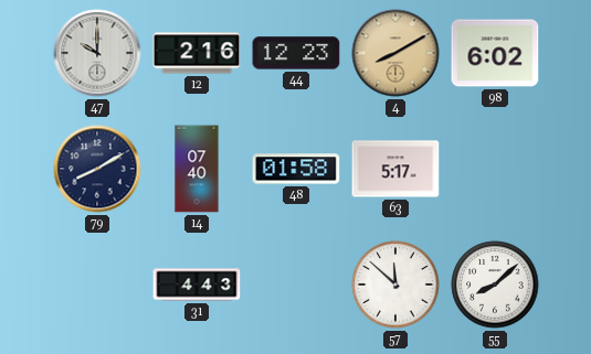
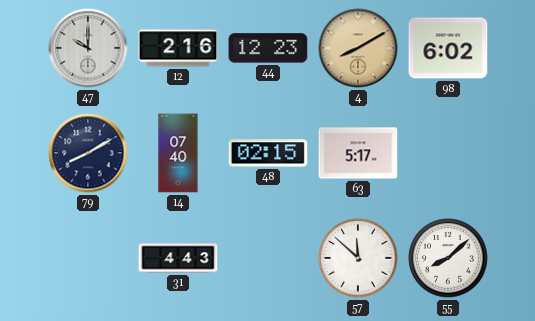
48: 01:58 -> 02:15
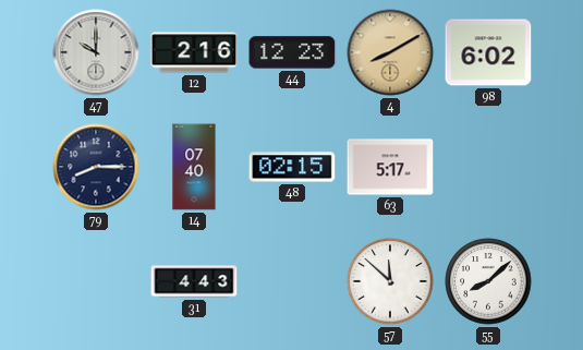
79: 8:10 -> 8:15
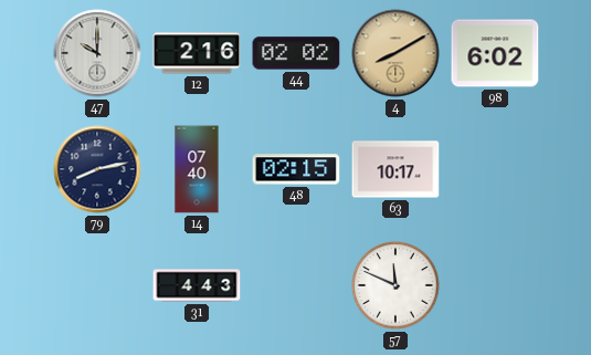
44: 12:23 -> 02:02
79: 8:15 -> 8:13
63: 5:17 -> 10:17
57: 11:52 -> 11:49
55: 8:08 -> none
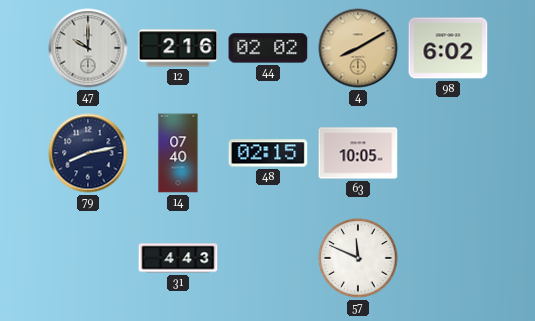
63: 10:17 -> 10:05
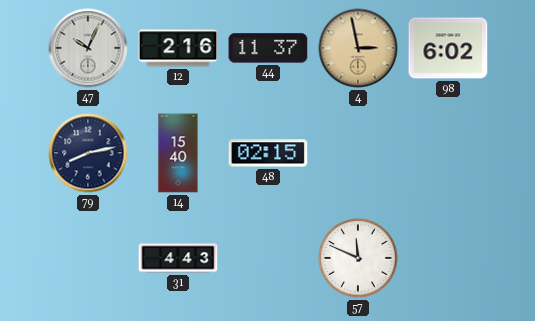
47: 10:00 -> 10:04
44: 02:02 -> 11:37
4: 8:10 -> 2:58
14: 07:40 -> 15:40
63: 10:05 -> none
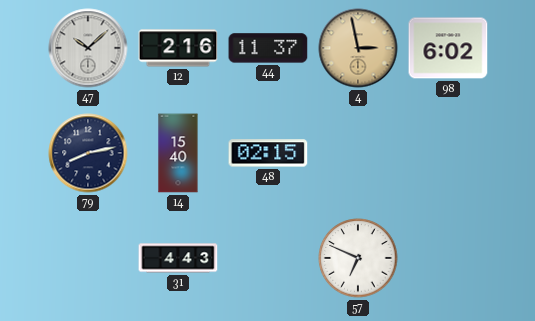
47: 10:04 -> 10:08
57: 11:49 -> 6:49
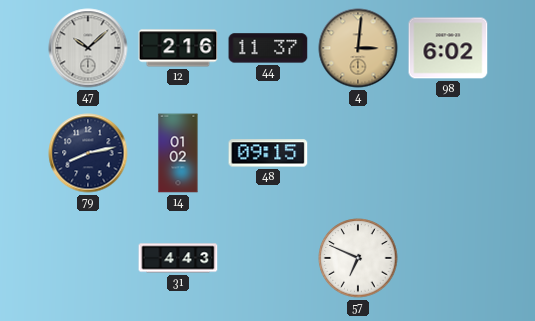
4: 2:58 -> 3:01
14: 15:40 -> 01:02
48: 02:15 -> 09:15
